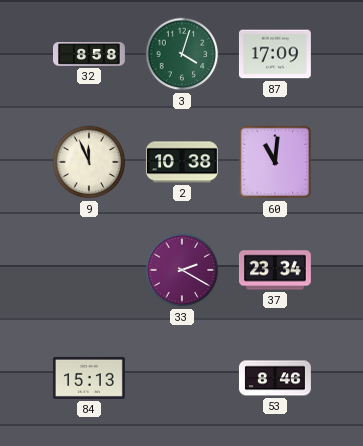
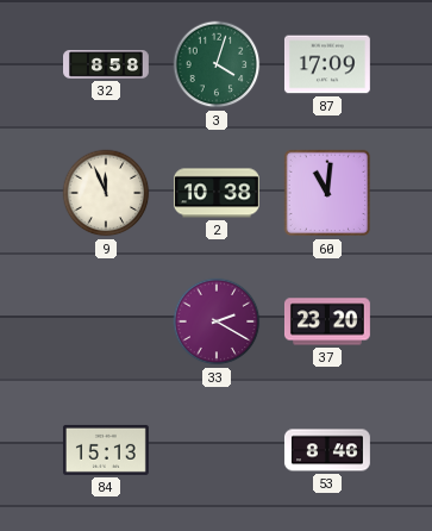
37: 23:34 -> 23:20
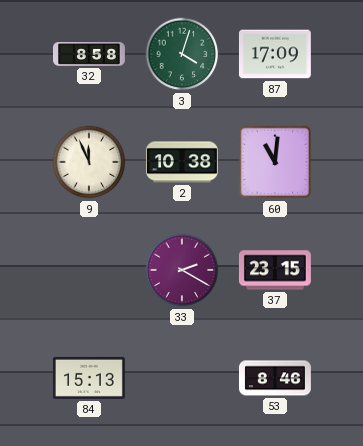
37: 23:20 -> 23:15
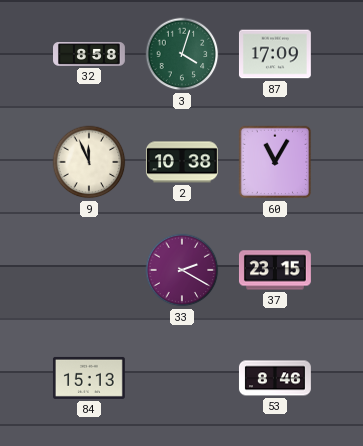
60: 11:01 -> 11:05
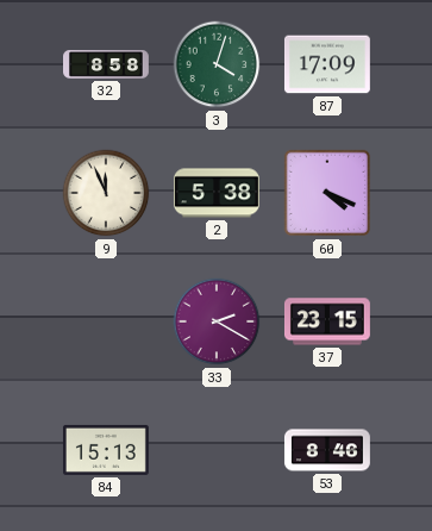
2: 10:38 -> 5:38
60: 11:05 -> 4:19
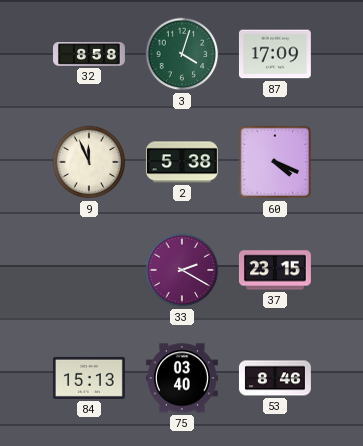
75: none -> 03:40
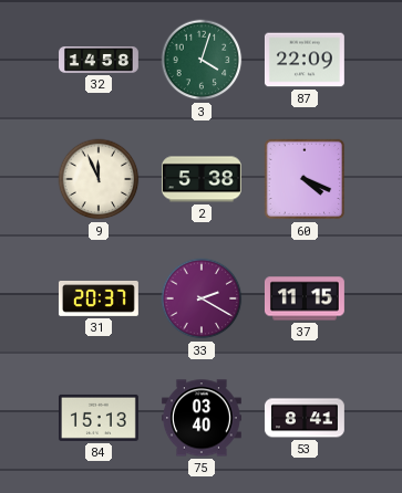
32: 8:58 -> 14:58
87: 17:09 -> 22:09
31: none -> 20:37
37: 23:15 -> 11:15
53: 8:46 -> 8:41
